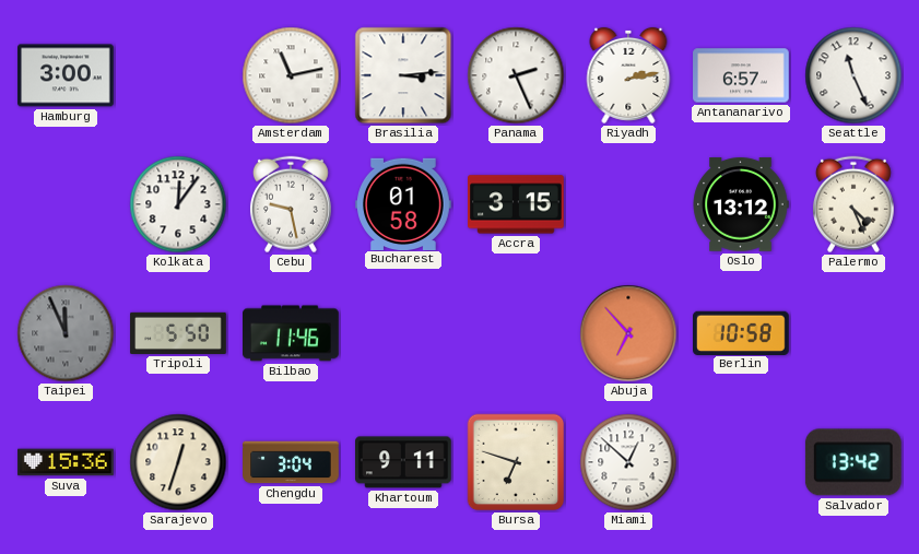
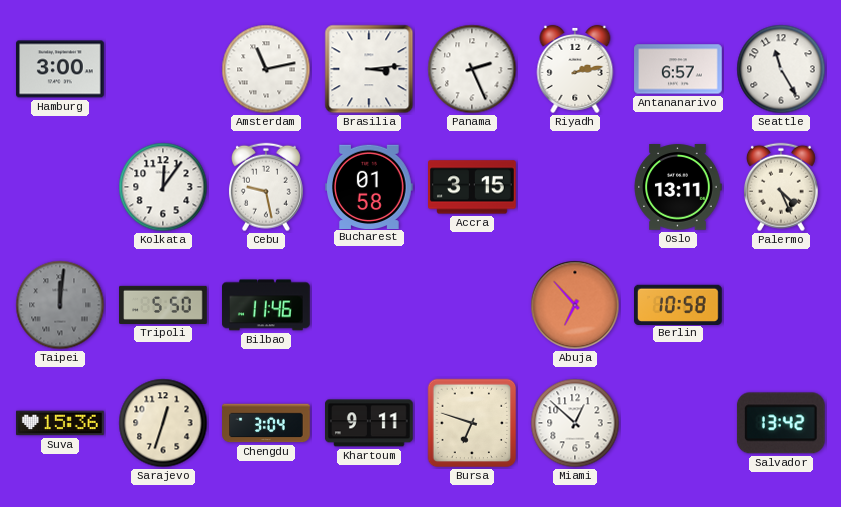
Seattle: 11:26 -> 11:25
Oslo: 13:12 -> 13:11
Taipei: 11:56 -> 12:01
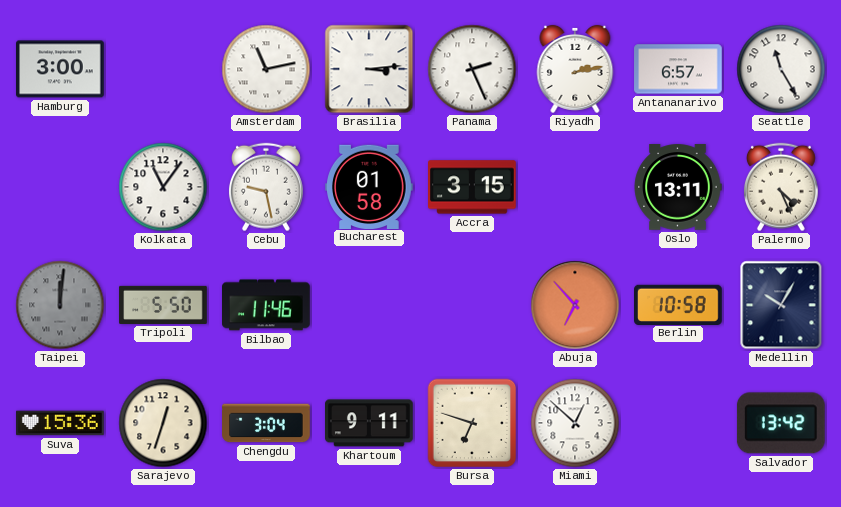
Kolkata: 12:06 -> 11:06
Medellin: none -> 10:05
